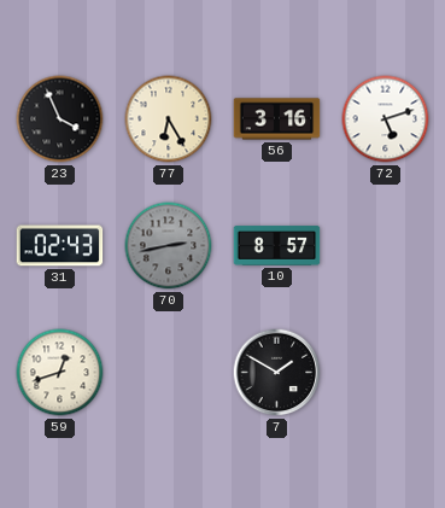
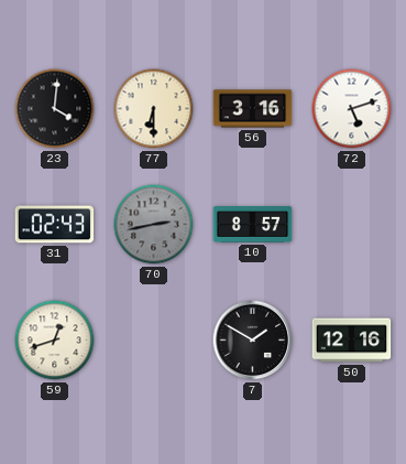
23: 3:56 -> 4:01
77: 6:25 -> 6:30
50: none -> 12:16
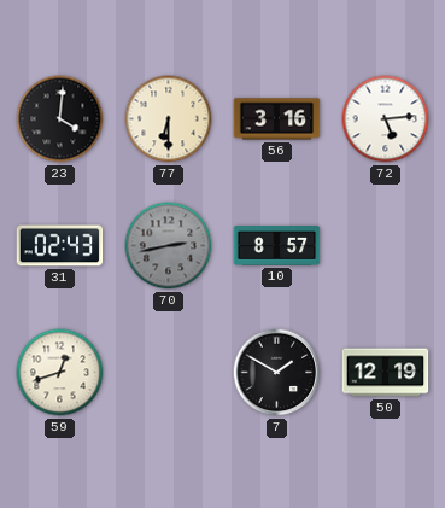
72: 5:12 -> 5:14
50: 12:16 -> 12:19
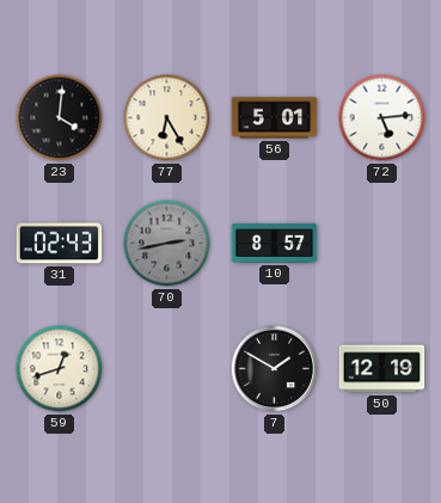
77: 6:30 -> 6:25
56: 3:16 -> 5:01
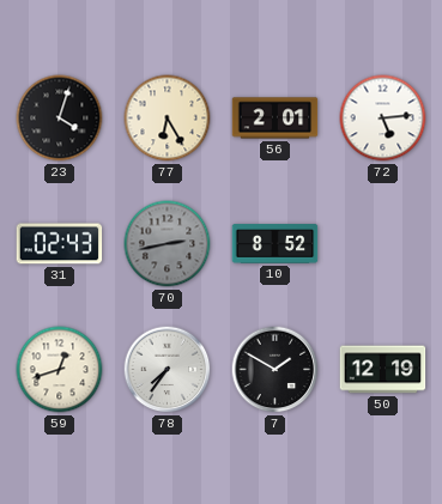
23: 4:01 -> 4:03
56: 5:01 -> 2:01
10: 8:57 -> 8:52
78: none -> 7:36
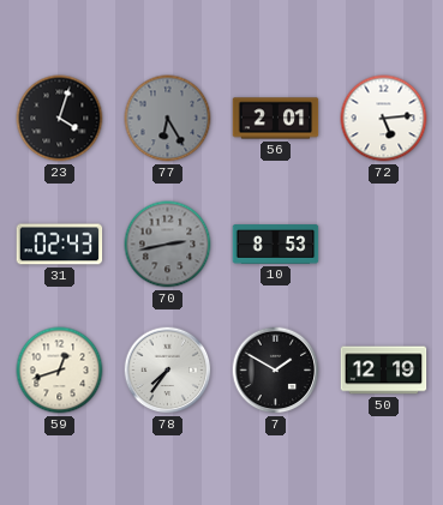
77 dial: cream -> grey
10: 8:52 -> 8:53
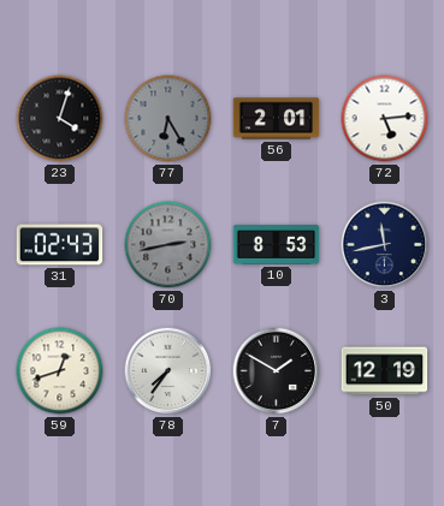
3: none -> 11:43
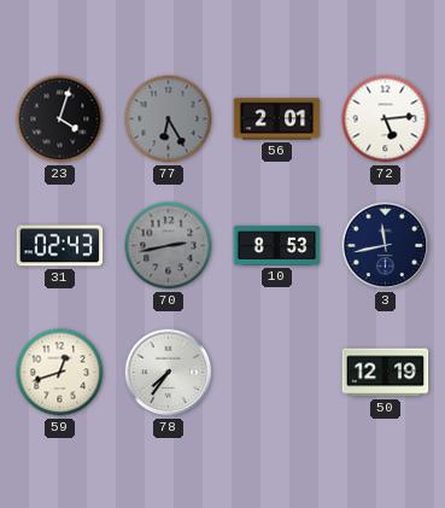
7: 1:50 -> none
